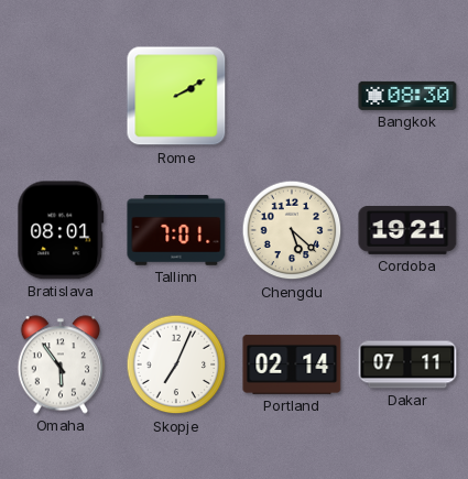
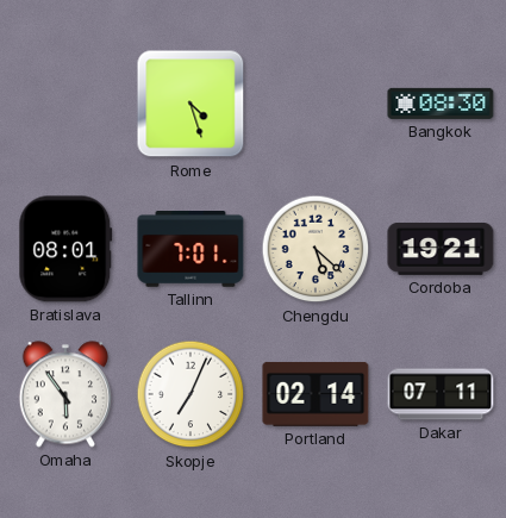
Rome: 2:10 -> 4:27
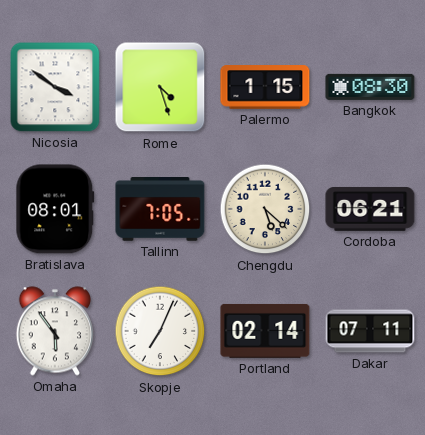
Nicosia: none -> 3:51
Palermo: none -> 1:15
Tallinn: 7:01 -> 7:05
Cordoba: 19:21 -> 06:21
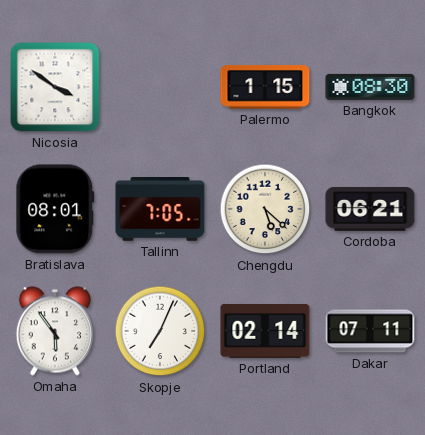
Rome: 4:27 -> none
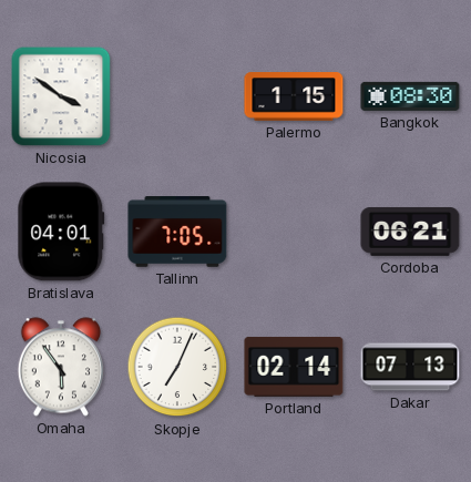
Bratislava: 08:01 -> 04:01
Chengdu: 5:22 -> none
Dakar: 07:11 -> 07:13
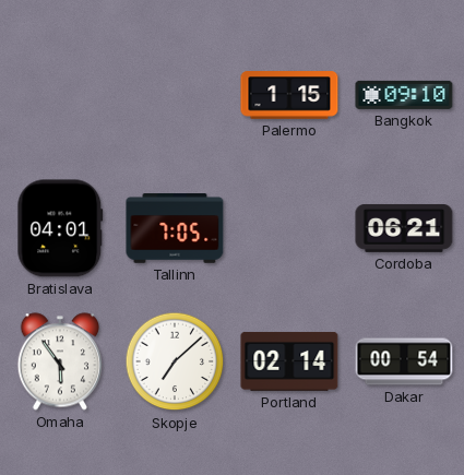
Nicosia: 3:51 -> none
Bangkok: 08:30 -> 09:10
Skopje: 7:04 -> 7:08
Dakar: 07:13 -> 00:54
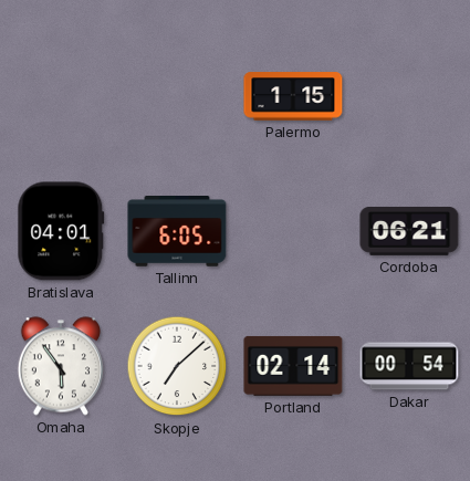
Bangkok: 09:10 -> none
Tallinn: 7:05 -> 6:05
